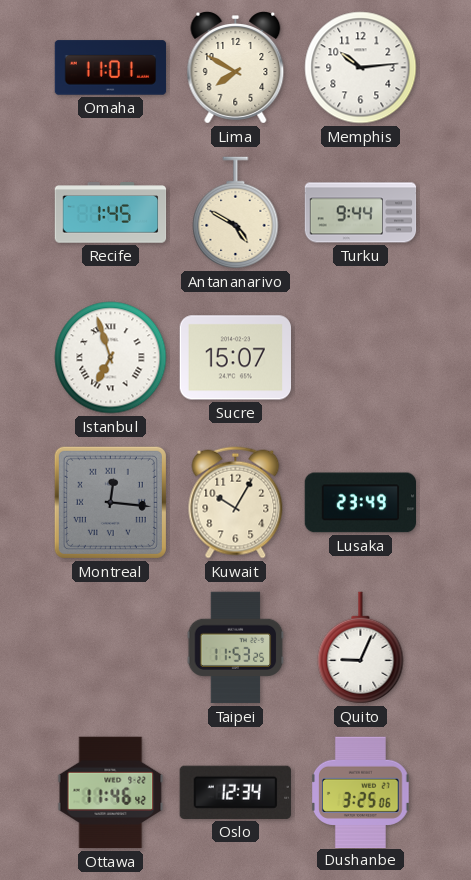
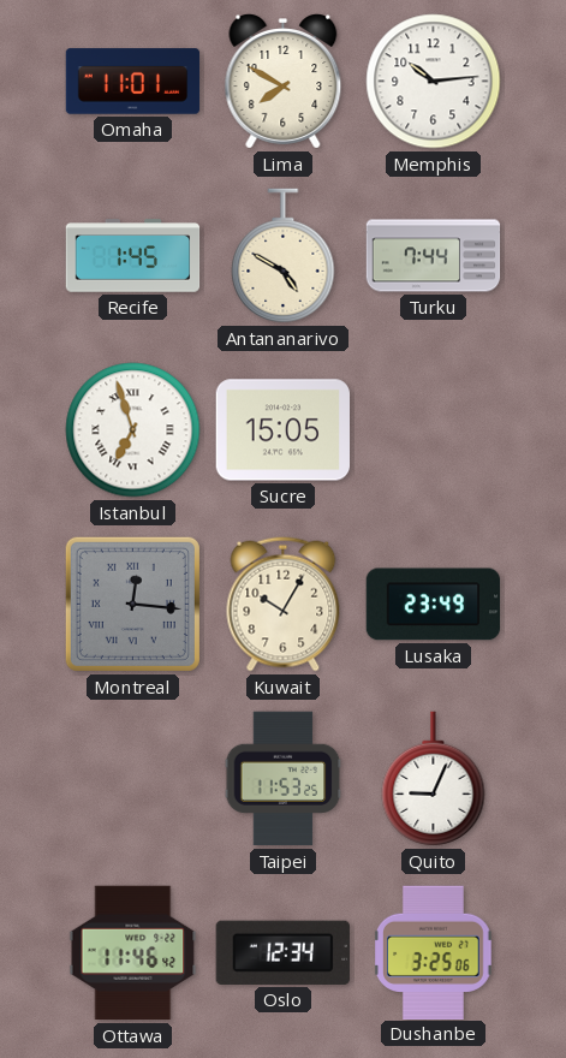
Turku: 9:44 -> 7:44
Sucre: 15:07 -> 15:05
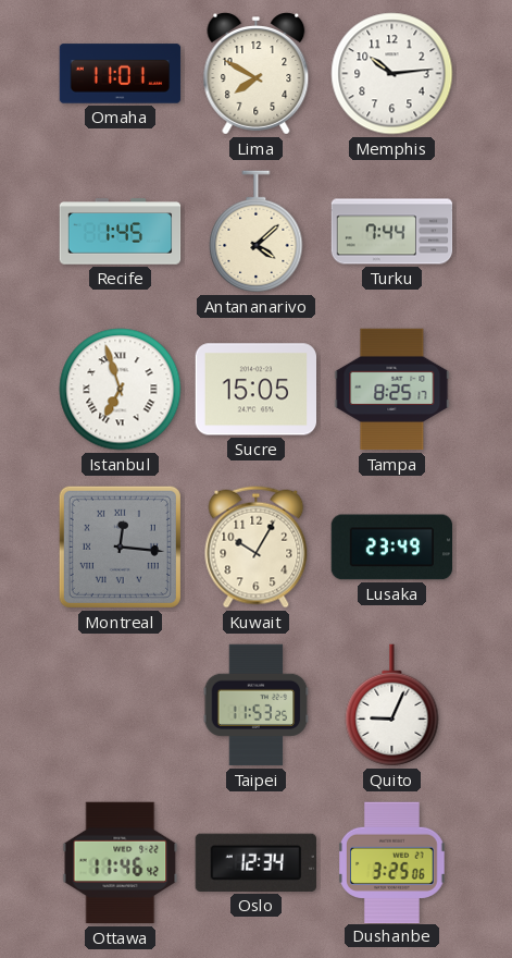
Antananarivo: 4:50 -> 4:08
Tampa: none -> 8:25
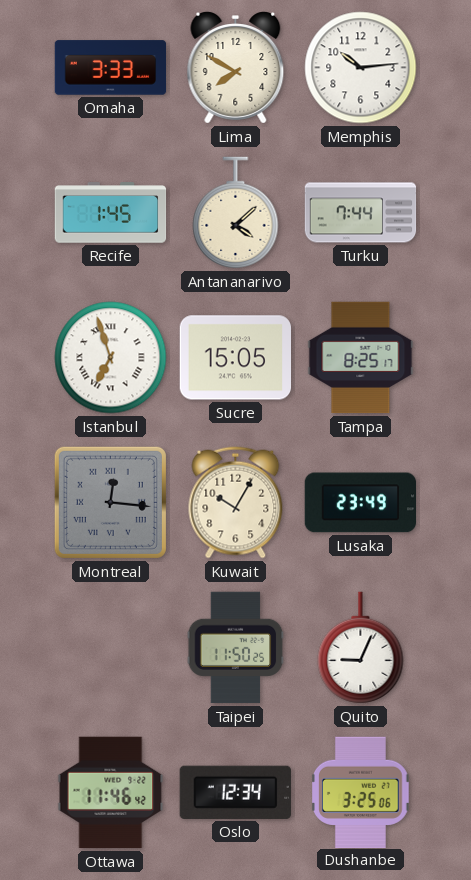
Omaha: 11:01 -> 3:33
Taipei: 11:53 -> 11:50
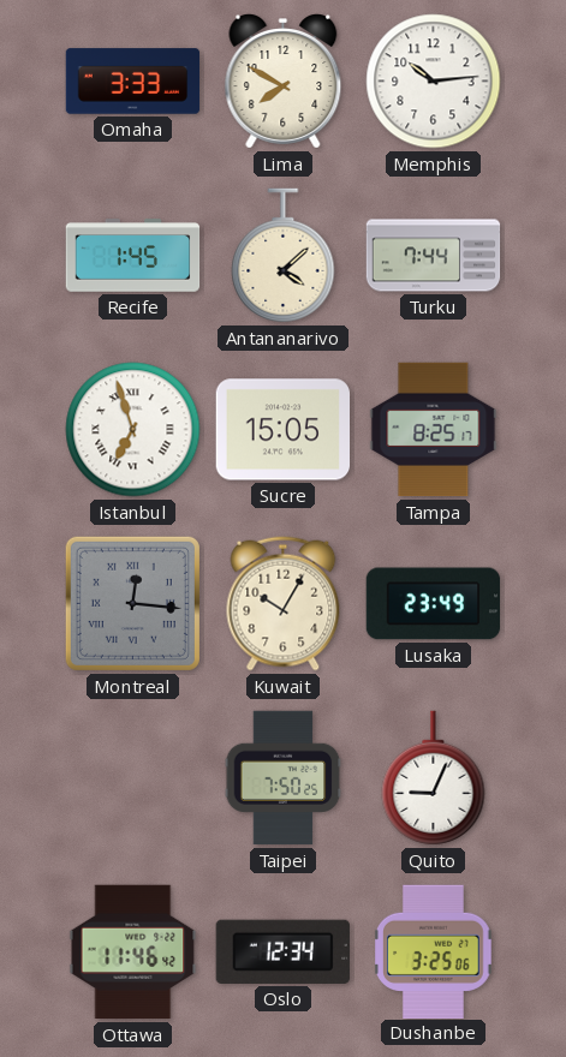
Taipei: 11:50 -> 7:50
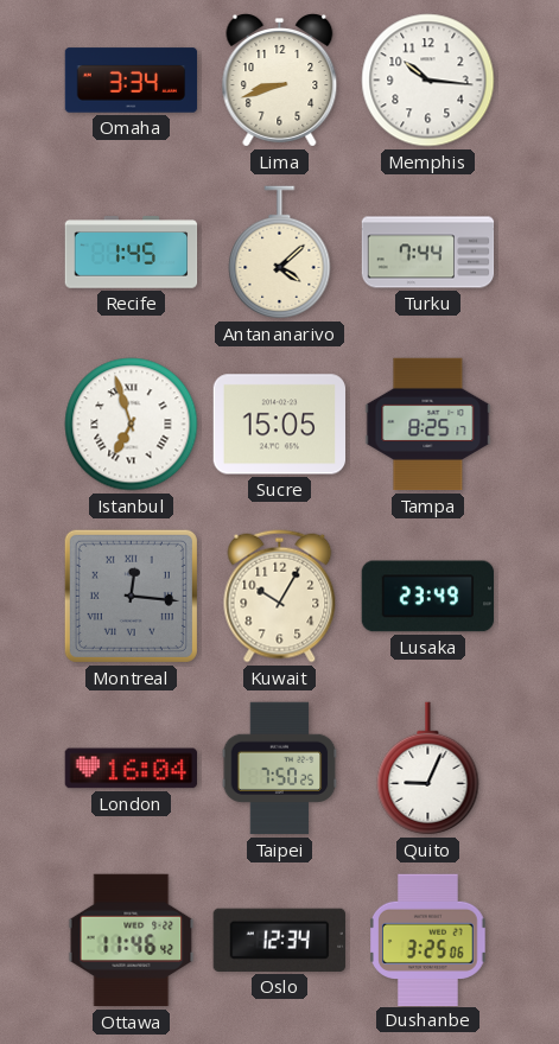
Omaha: 3:33 -> 3:34
Lima: 7:50 -> 8:42
Memphis: 10:14 -> 10:16
London: none -> 16:04
